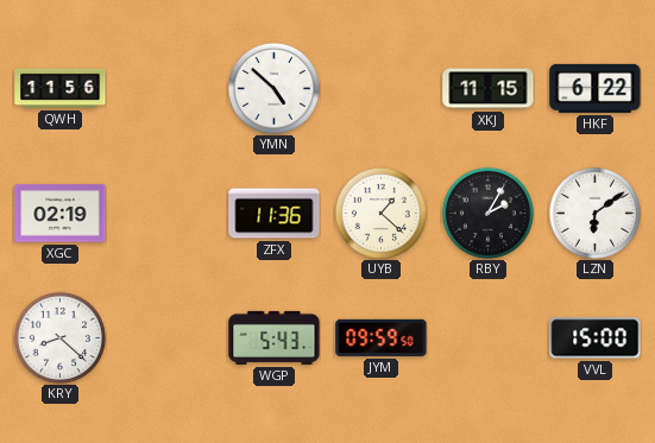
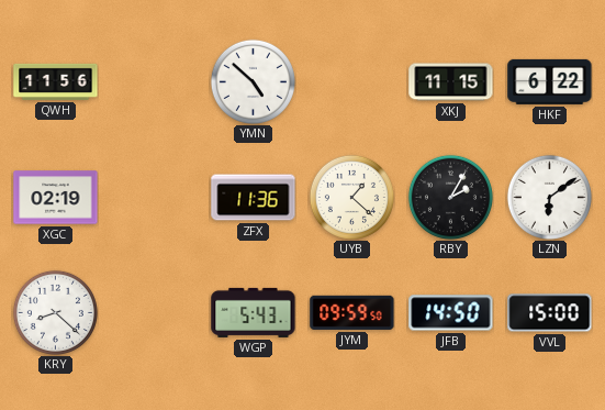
JFB: none -> 14:50
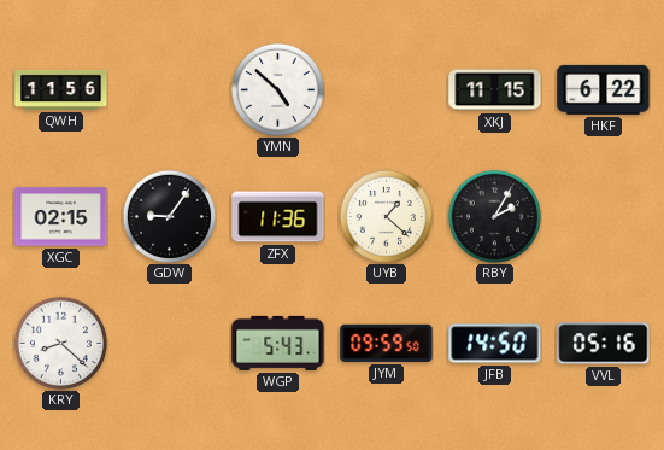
XGC: 02:19 -> 02:15
GDW: none -> 9:06
LZN: 6:09 -> none
VVL: 15:00 -> 05:16
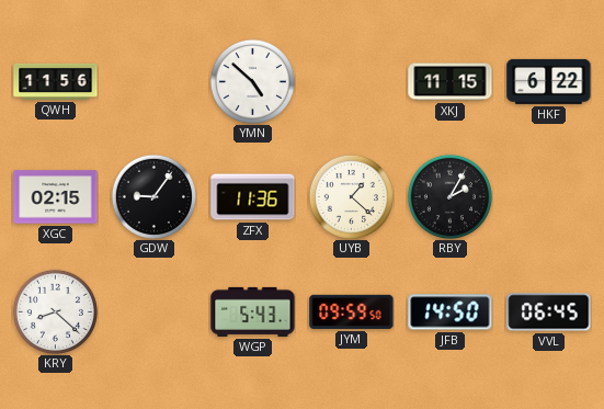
VVL: 05:16 -> 06:45
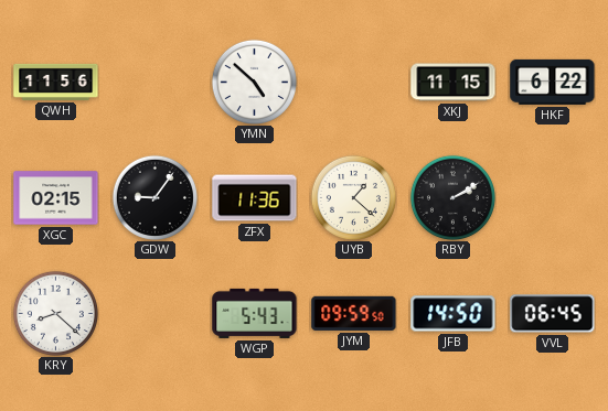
RBY: 2:05 -> 2:10
